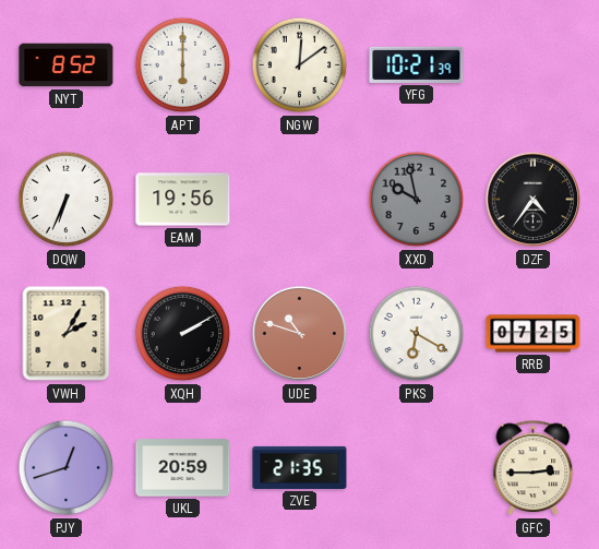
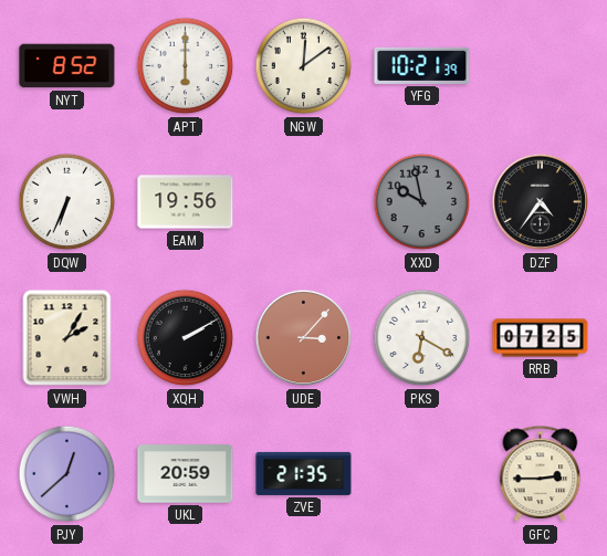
UDE: 10:48 -> 3:07
PJY: 12:42 -> 12:38
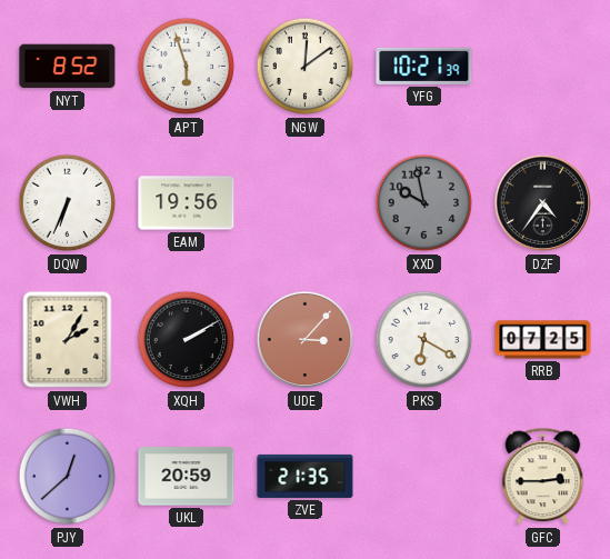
APT: 6:00 -> 5:57
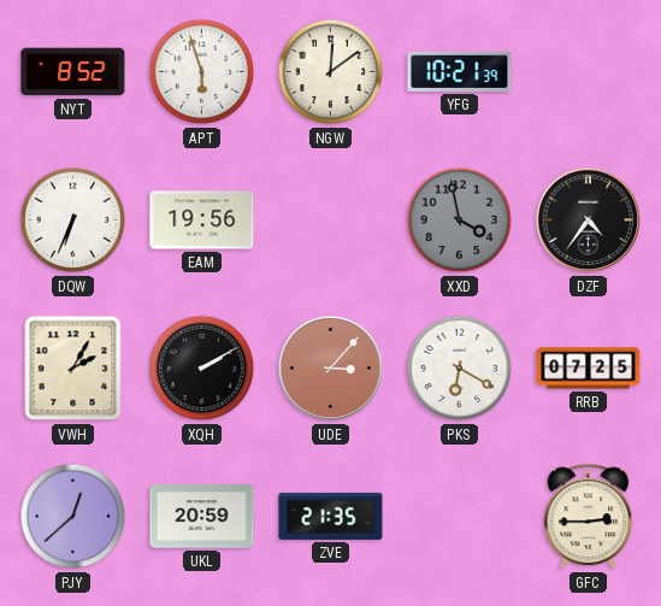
XXD: 9:58 -> 3:58
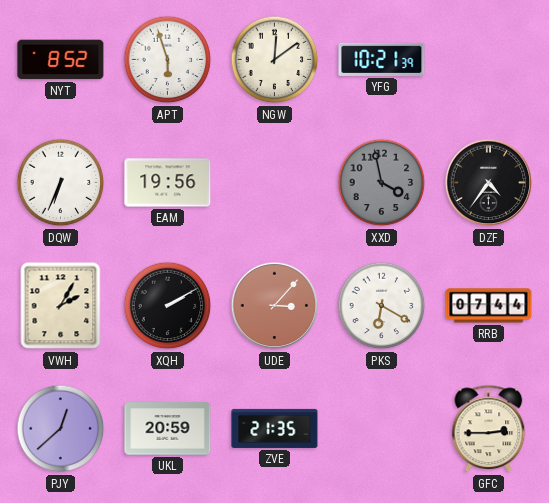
RRB: 07:25 -> 07:44
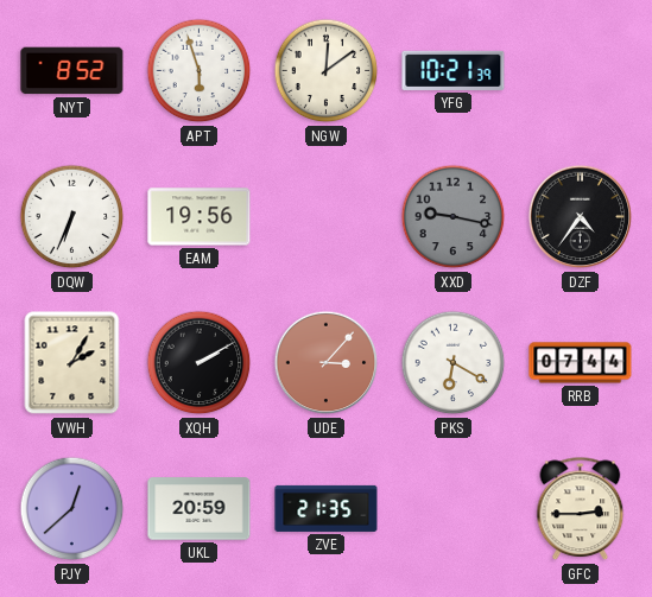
XXD: 3:58 -> 9:17
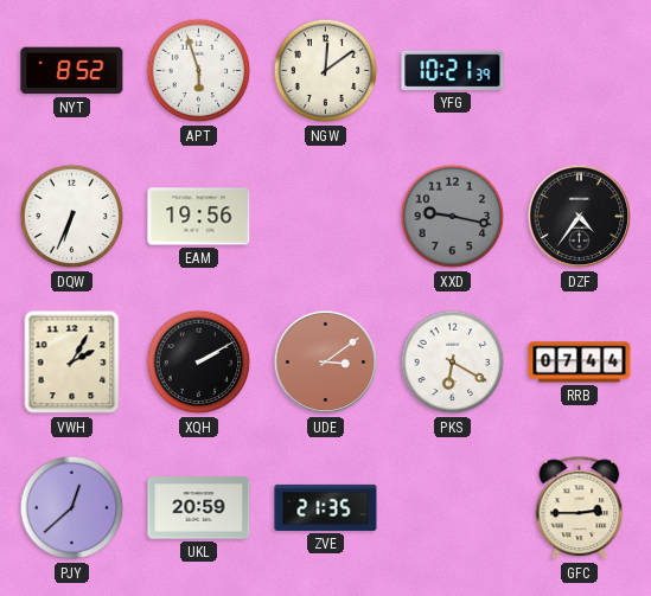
UDE: 3:07 -> 3:09
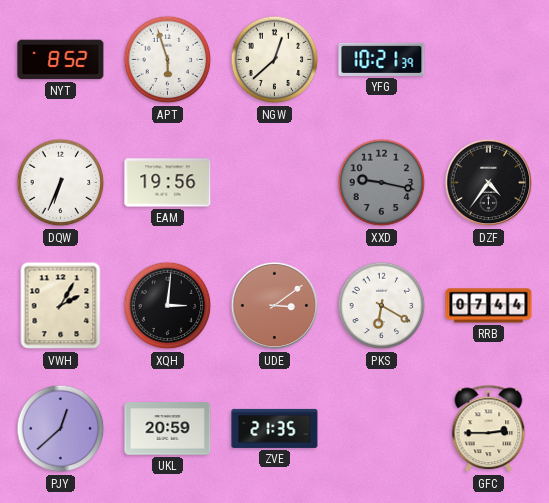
NGW: 12:09 -> 12:38
XQH: 2:10 -> 3:01
